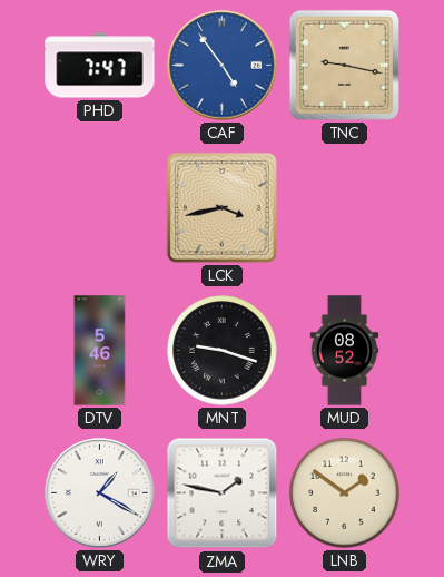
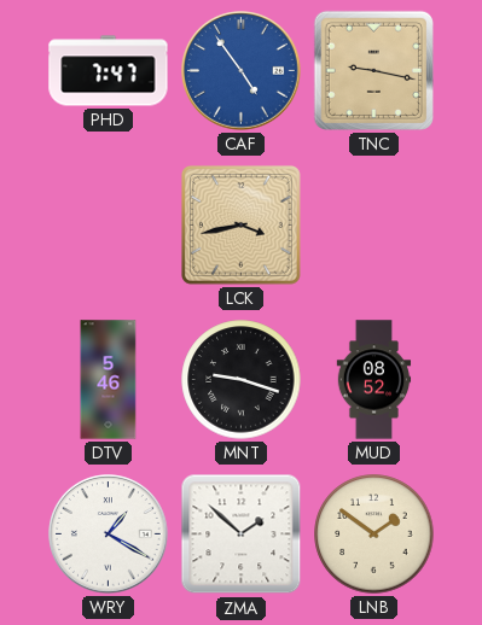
ZMA: 1:47 -> 1:52
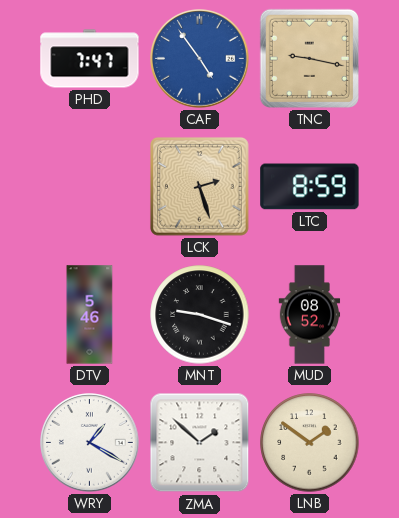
LCK: 3:43 -> 2:27
LTC: none -> 8:59
